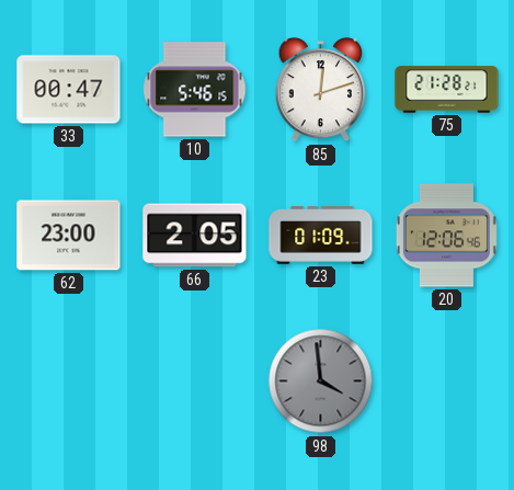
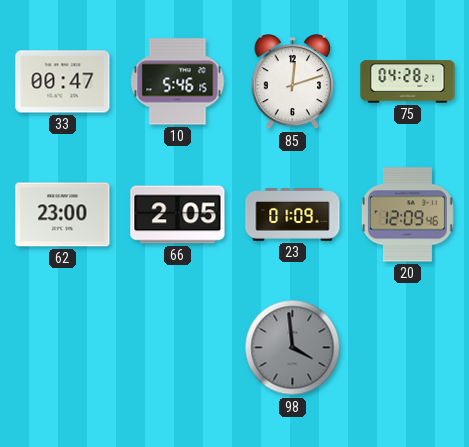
75: 21:28 -> 04:28
20: 12:06 -> 12:09
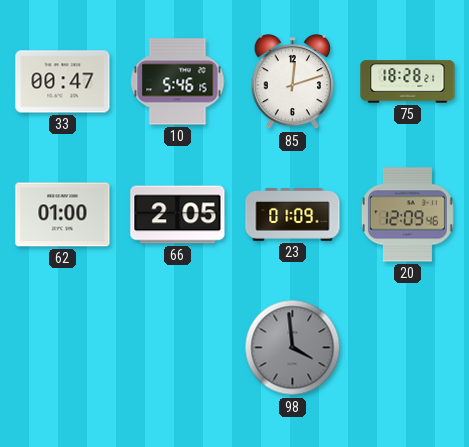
75: 04:28 -> 18:28
62: 23:00 -> 01:00
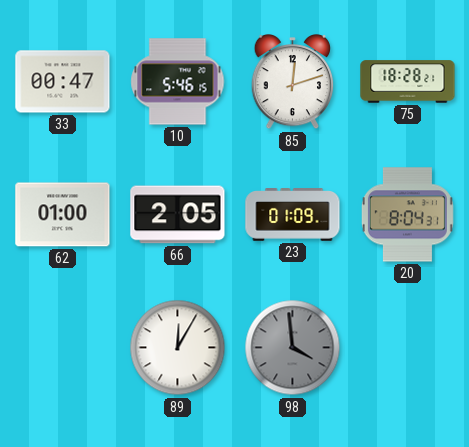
20: 12:09 -> 8:04
89: none -> 12:05
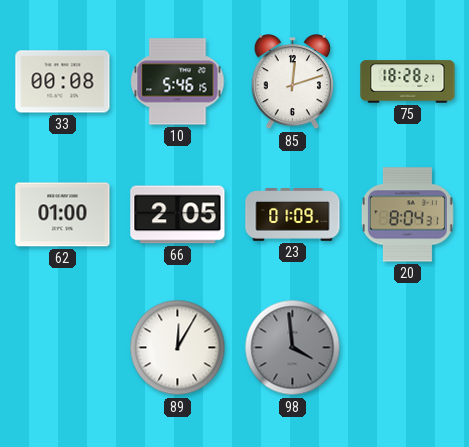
33: 00:47 -> 00:08
